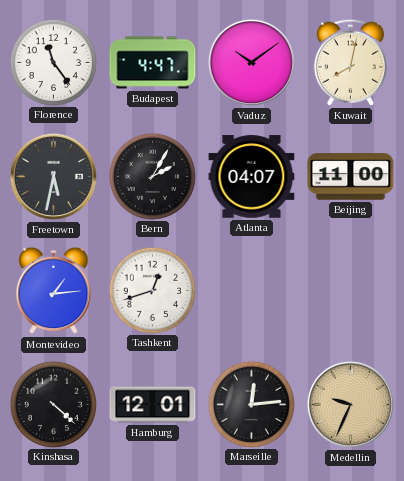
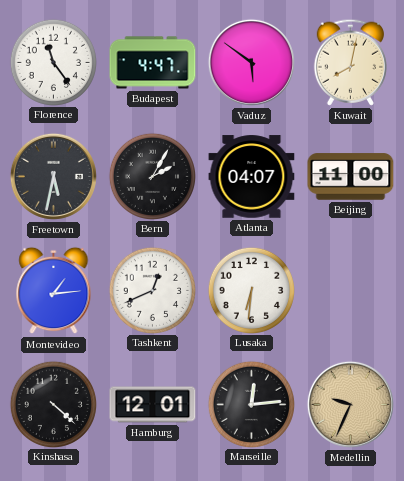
Vaduz: 10:09 -> 5:51
Tashkent: 12:42 -> 12:41
Lusaka: none -> 6:31
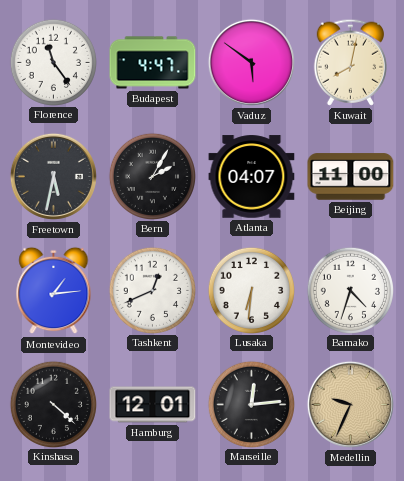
Bamako: none -> 4:33
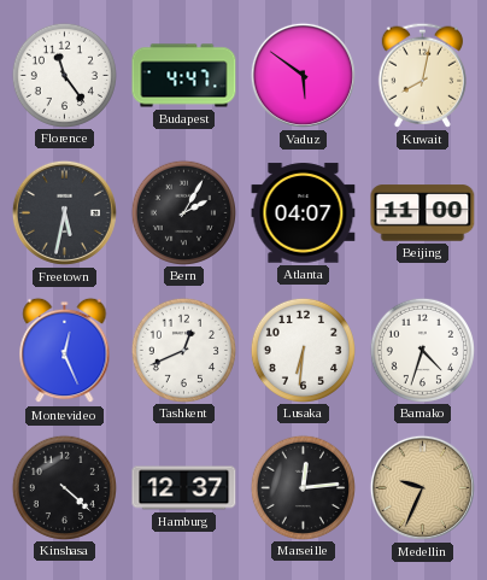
Montevideo: 1:14 -> 12:26
Hamburg: 12:01 -> 12:37
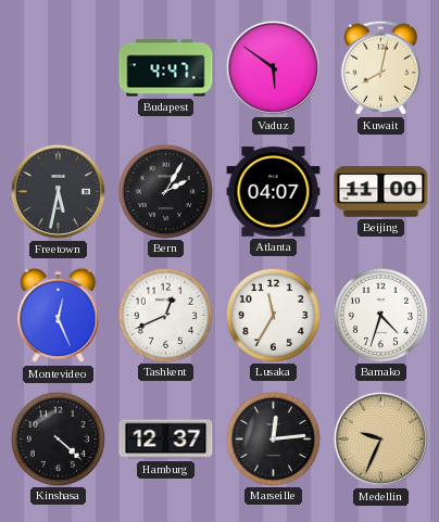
Florence: 11:24 -> none
Lusaka: 6:31 -> 11:35
